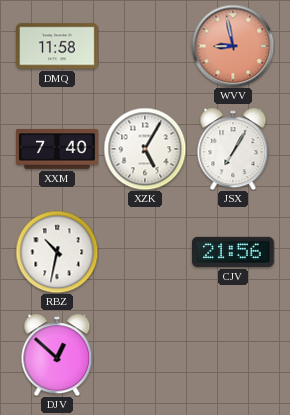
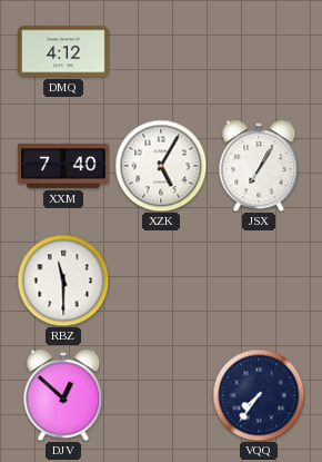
DMQ: 11:58 -> 4:12
WVV: 8:58 -> none
RBZ: 10:32 -> 11:30
CJV: 21:56 -> none
VQQ: none -> 7:36
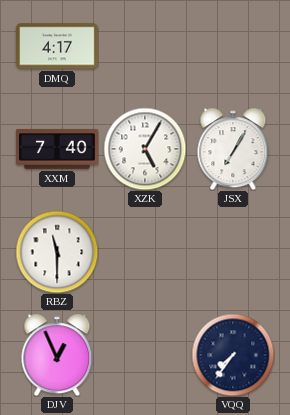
DMQ: 4:12 -> 4:17
DJV: 12:52 -> 12:56
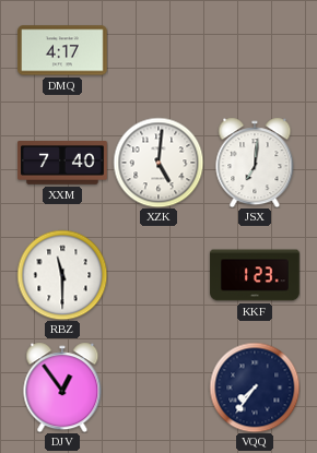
XZK: 5:05 -> 5:01
JSX: 7:05 -> 7:01
KKF: none -> 1:23
DJV: 12:56 -> 12:54
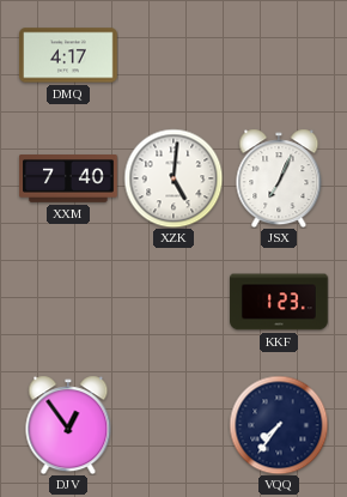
JSX: 7:01 -> 7:04
RBZ: 11:30 -> none
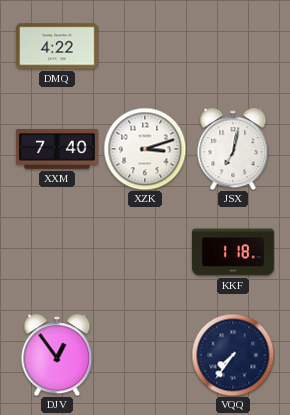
DMQ: 4:17 -> 4:22
XZK: 5:01 -> 3:12
JSX: 7:04 -> 7:02
KKF: 1:23 -> 1:18
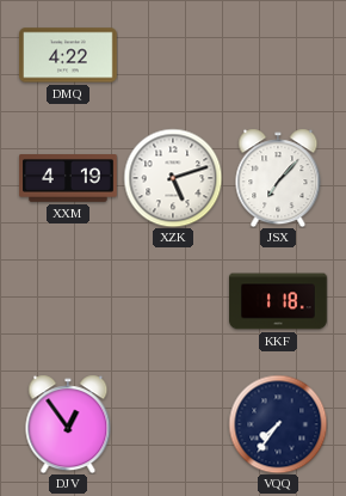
XXM: 7:40 -> 4:19
XZK: 3:12 -> 5:12
JSX: 7:02 -> 7:07
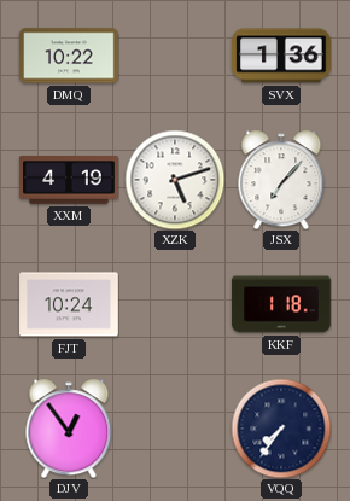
DMQ: 4:22 -> 10:22
SVX: none -> 1:36
FJT: none -> 10:24
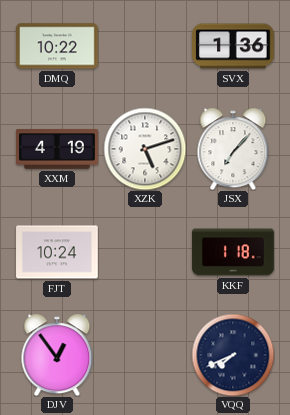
VQQ: 7:36 -> 7:41
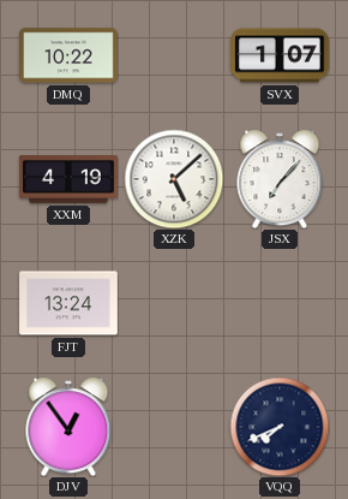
SVX: 1:36 -> 1:07
XZK: 5:12 -> 5:08
FJT: 10:24 -> 13:24
KKF: 1:18 -> none
